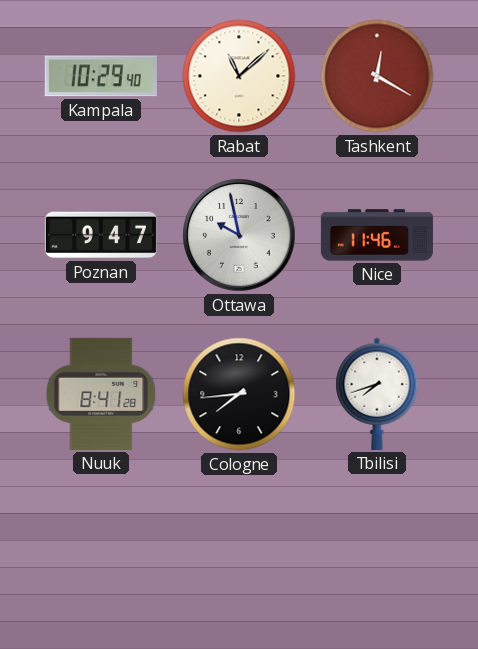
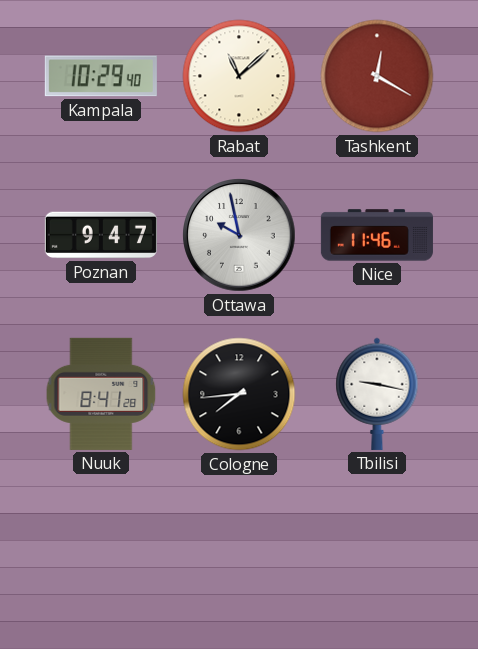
Tbilisi: 7:42 -> 9:17
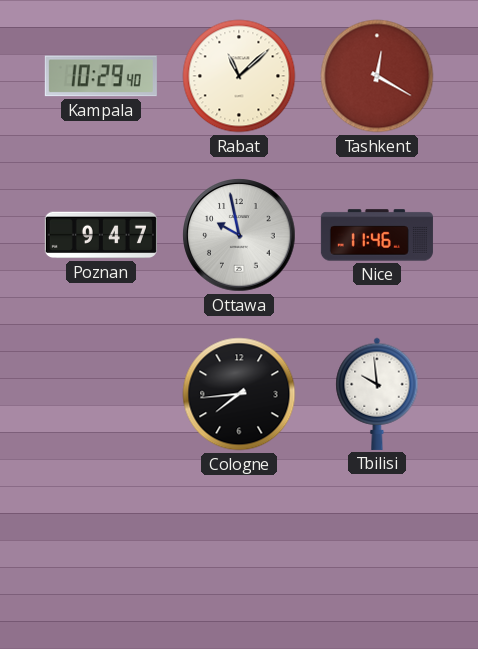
Nuuk: 8:41 -> none
Tbilisi: 9:17 -> 9:59
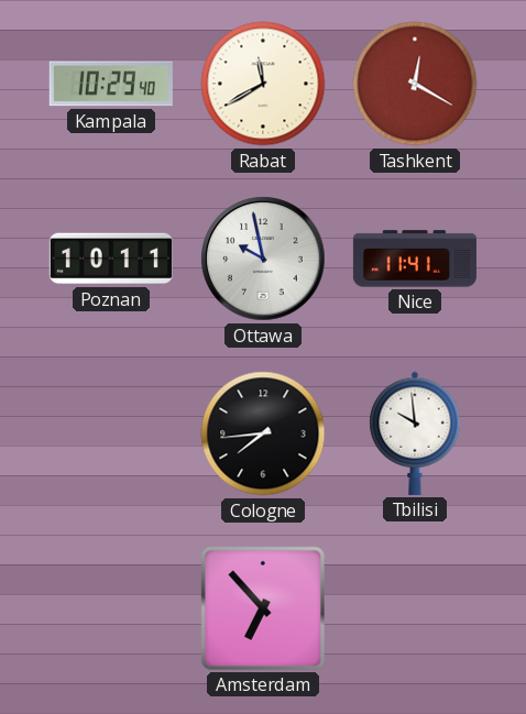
Rabat: 11:08 -> 11:40
Poznan: 9:47 -> 10:11
Nice: 11:46 -> 11:41
Amsterdam: none -> 6:53
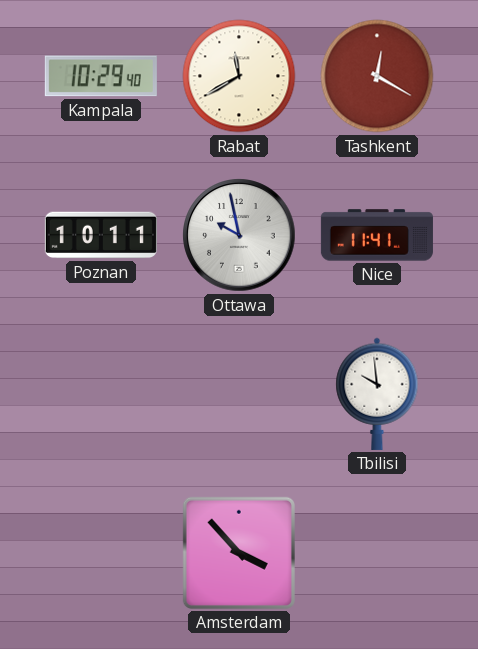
Cologne: 7:44 -> none
Amsterdam: 6:53 -> 3:53
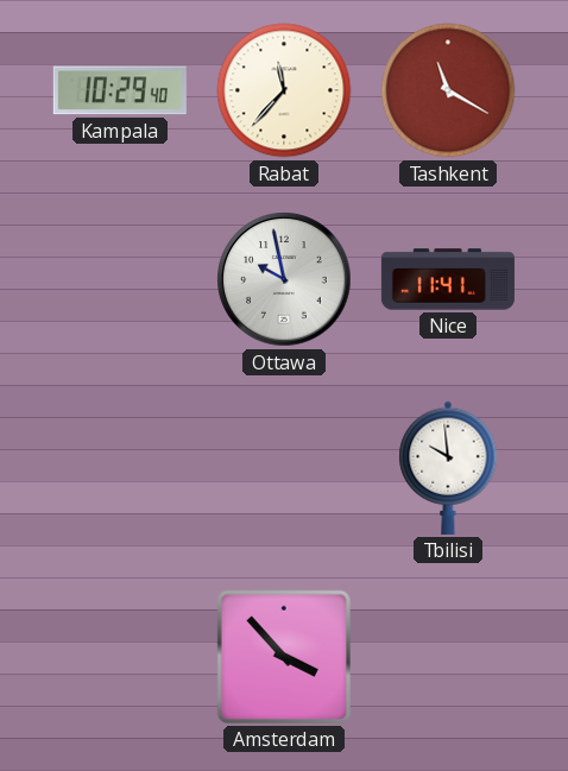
Rabat: 11:40 -> 11:37
Tashkent: 12:20 -> 11:20
Poznan: 10:11 -> none
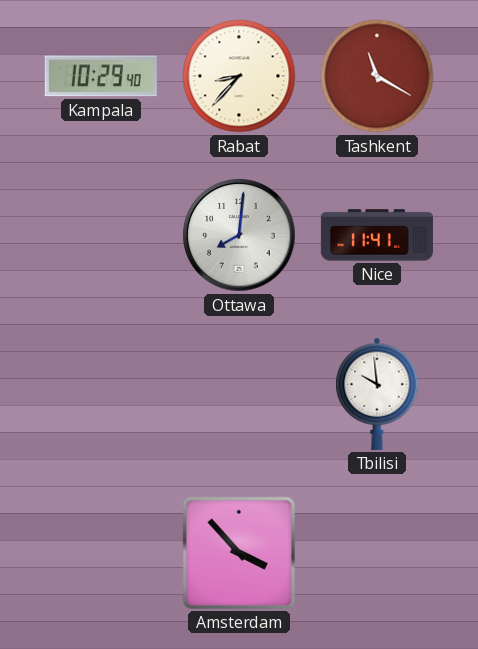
Rabat: 11:37 -> 8:37
Ottawa: 9:58 -> 8:01
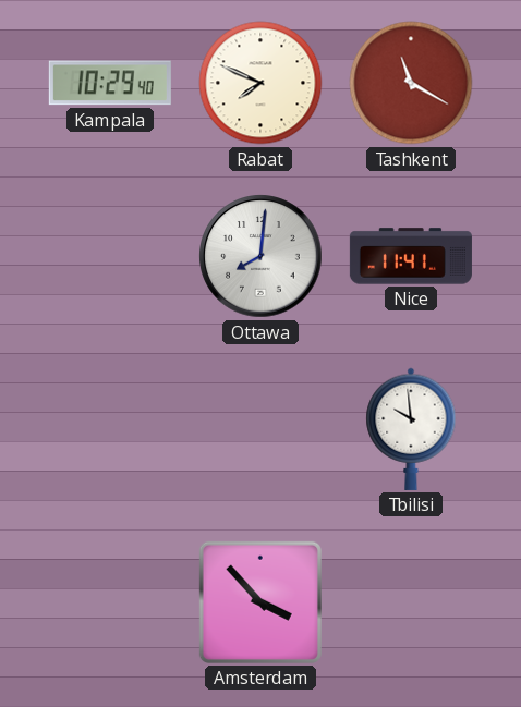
Rabat: 8:37 -> 7:49
